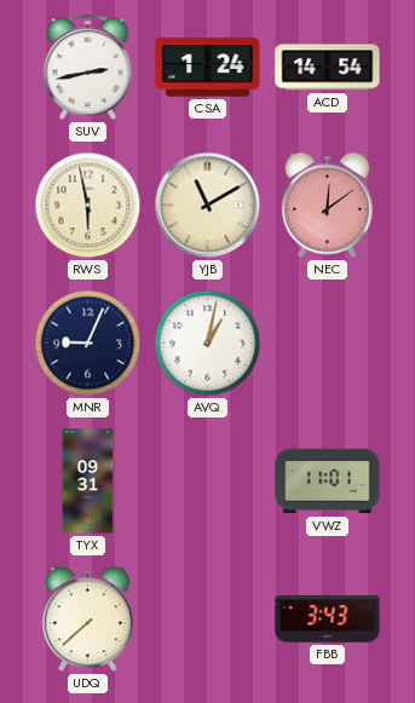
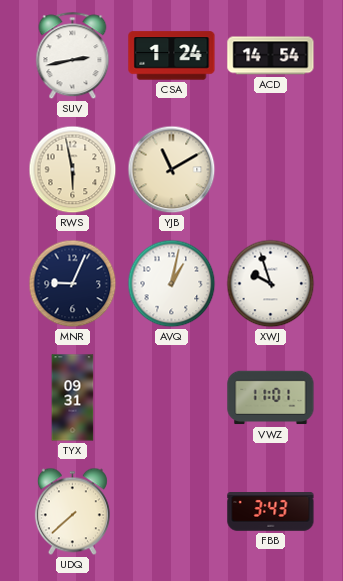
NEC: 12:09 -> none
XWJ: none -> 9:57
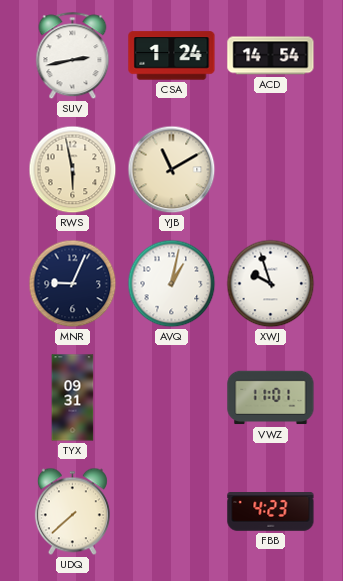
FBB: 3:43 -> 4:23
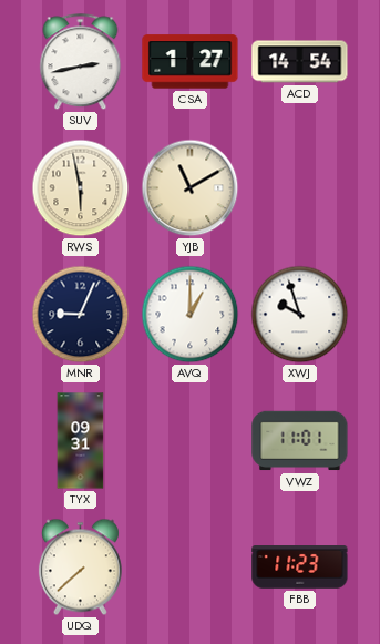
CSA: 1:24 -> 1:27
AVQ: 1:02 -> 1:00
FBB: 4:23 -> 11:23
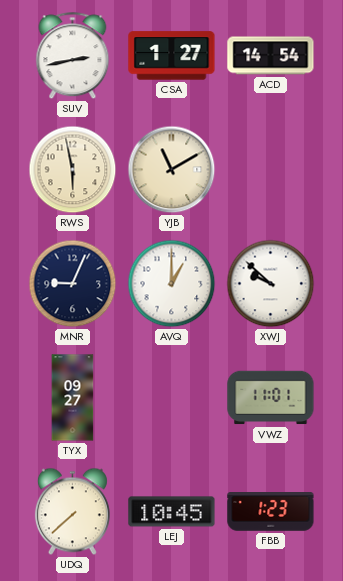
XWJ: 9:57 -> 9:52
TYX: 09:31 -> 09:27
LEJ: none -> 10:45
FBB: 11:23 -> 1:23
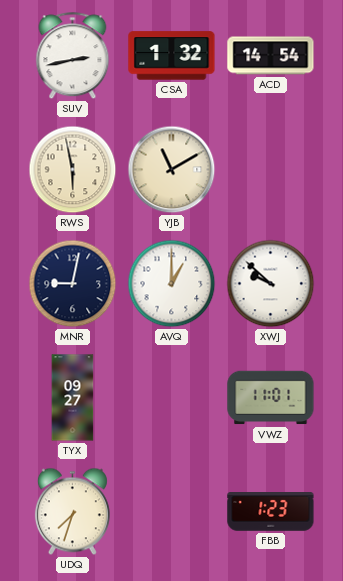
CSA: 1:27 -> 1:32
MNR: 9:04 -> 9:02
UDQ: 7:38 -> 7:33
LEJ: 10:45 -> none
